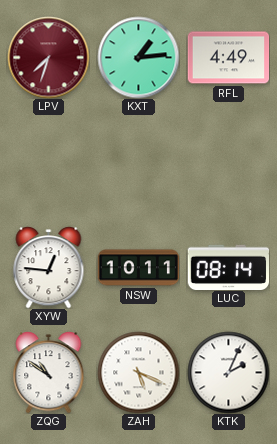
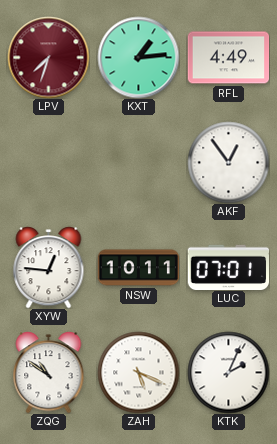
AKF: none -> 12:54
LUC: 08:14 -> 07:01
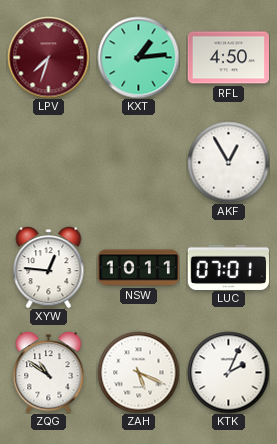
RFL: 4:49 -> 4:50
AKF: 12:54 -> 12:55
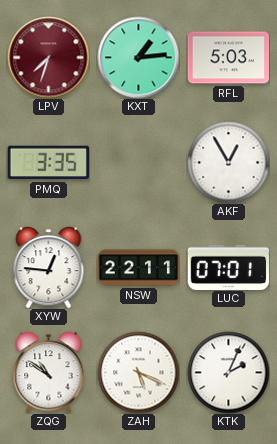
RFL: 4:50 -> 5:03
PMQ: none -> 3:35
NSW: 10:11 -> 22:11
